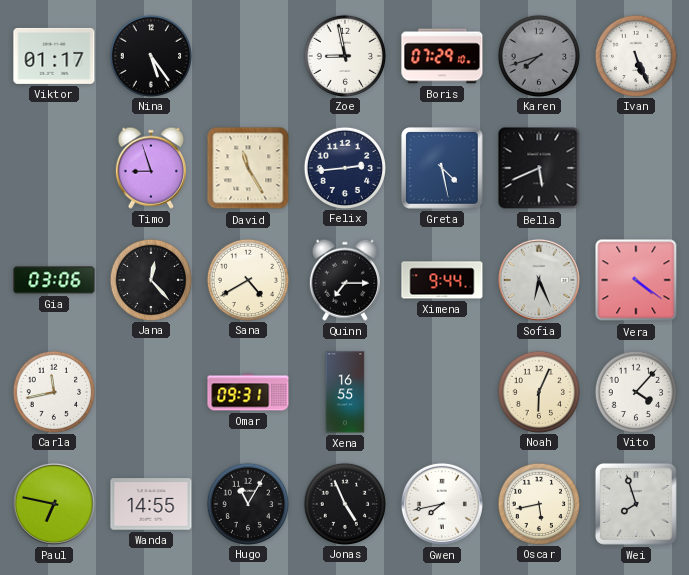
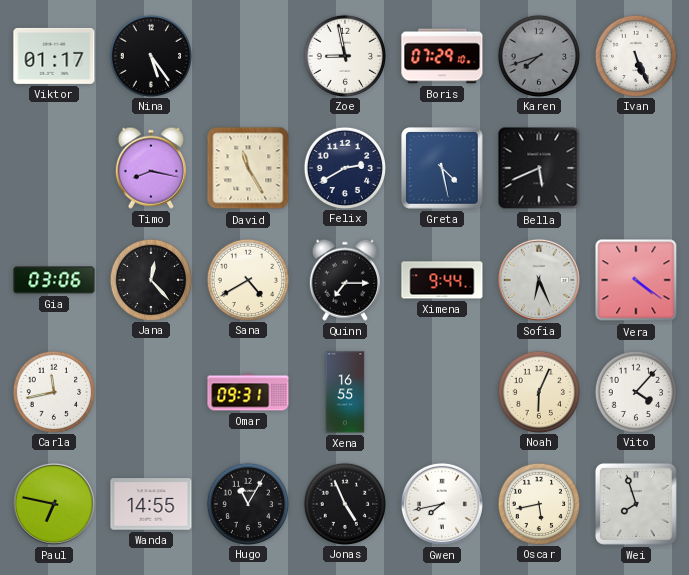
Timo: 8:57 -> 8:17
Felix: 2:44 -> 2:40
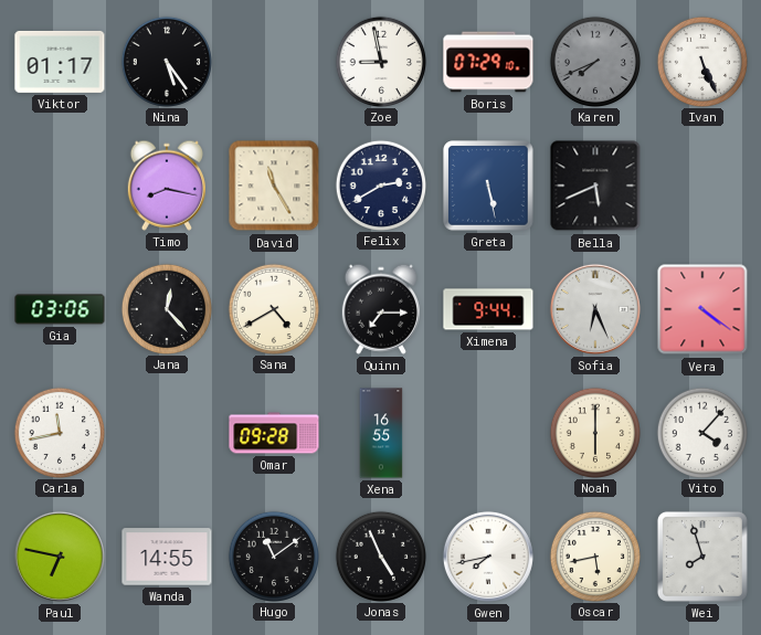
Karen: 7:42 -> 7:41
Greta: 4:28 -> 5:28
Omar: 09:31 -> 09:28
Noah: 6:04 -> 6:00
Hugo: 11:05 -> 11:09
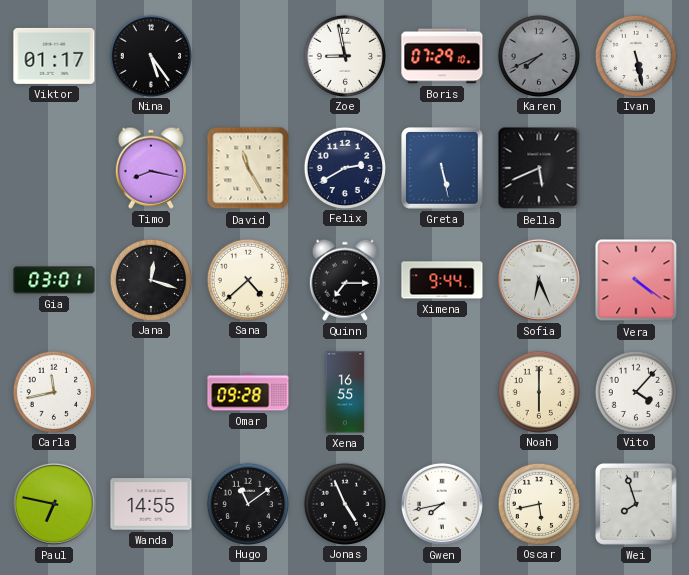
Ivan: 5:26 -> 5:28
Gia: 03:06 -> 03:01
Jana: 12:23 -> 12:18
Sana: 4:40 -> 4:38
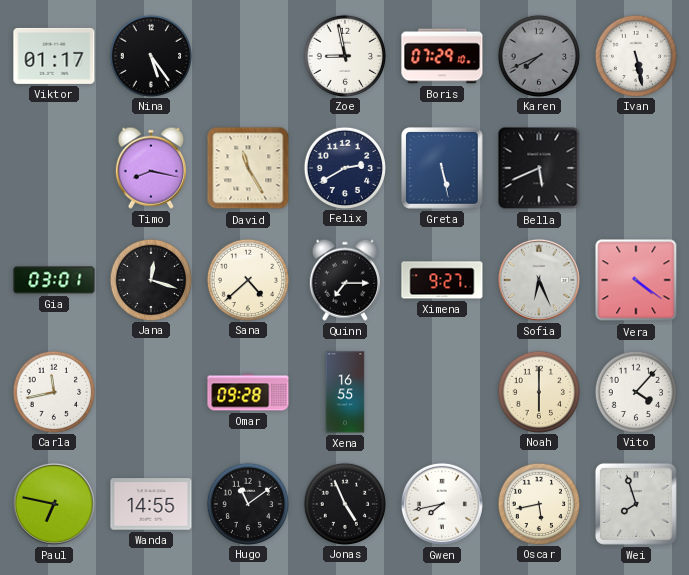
Ximena: 9:44 -> 9:27
